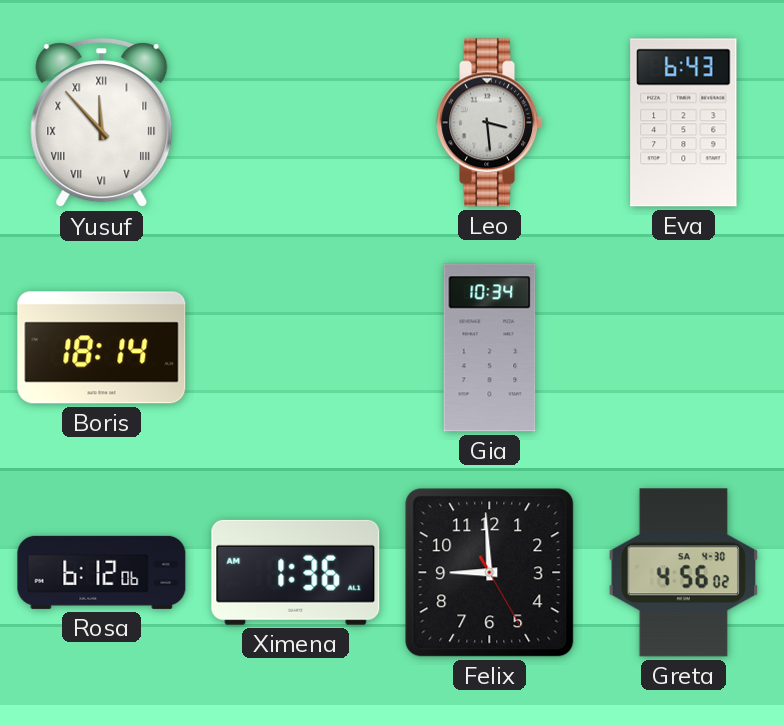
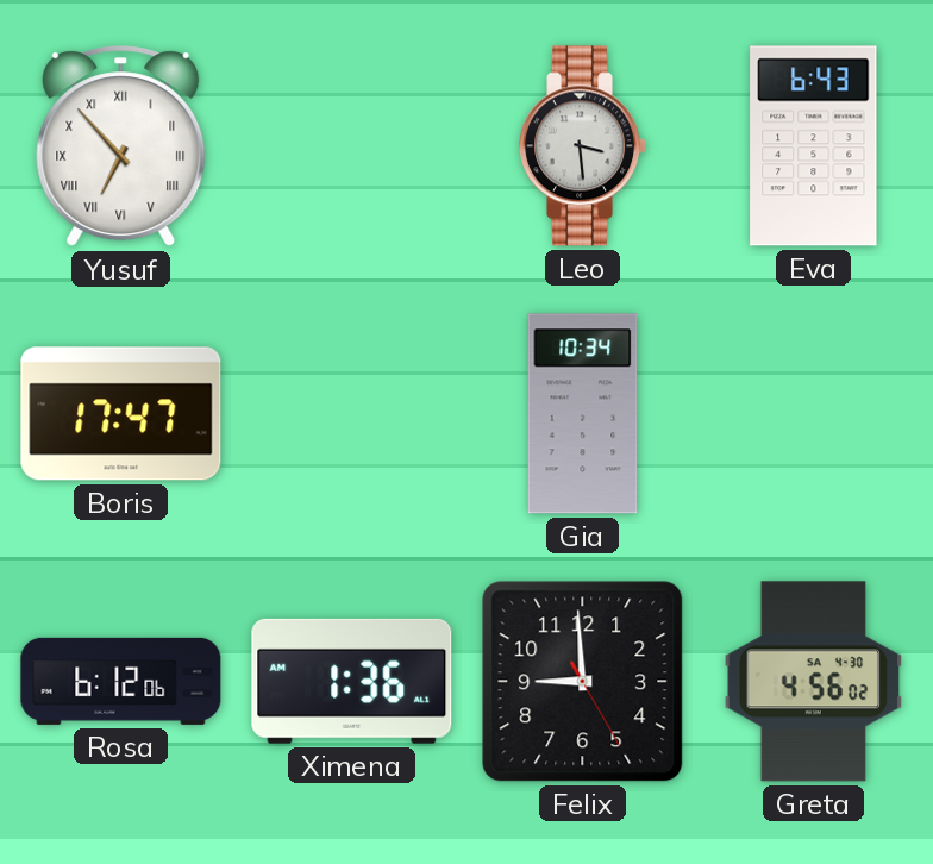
Yusuf: 11:53 -> 6:53
Boris: 18:14 -> 17:47
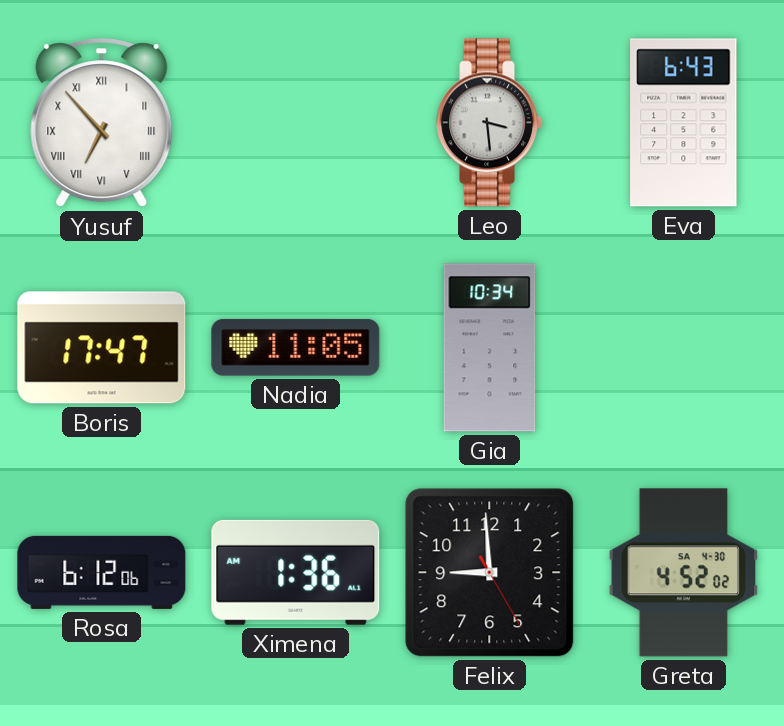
Nadia: none -> 11:05
Greta: 4:56 -> 4:52
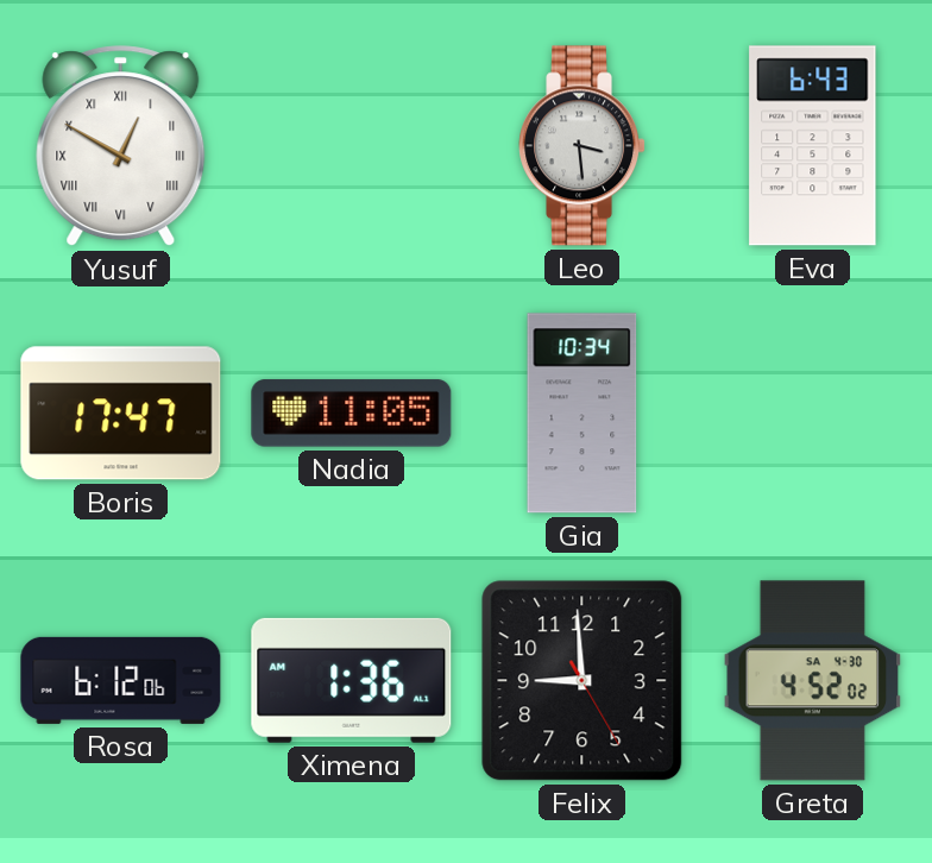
Yusuf: 6:53 -> 12:50
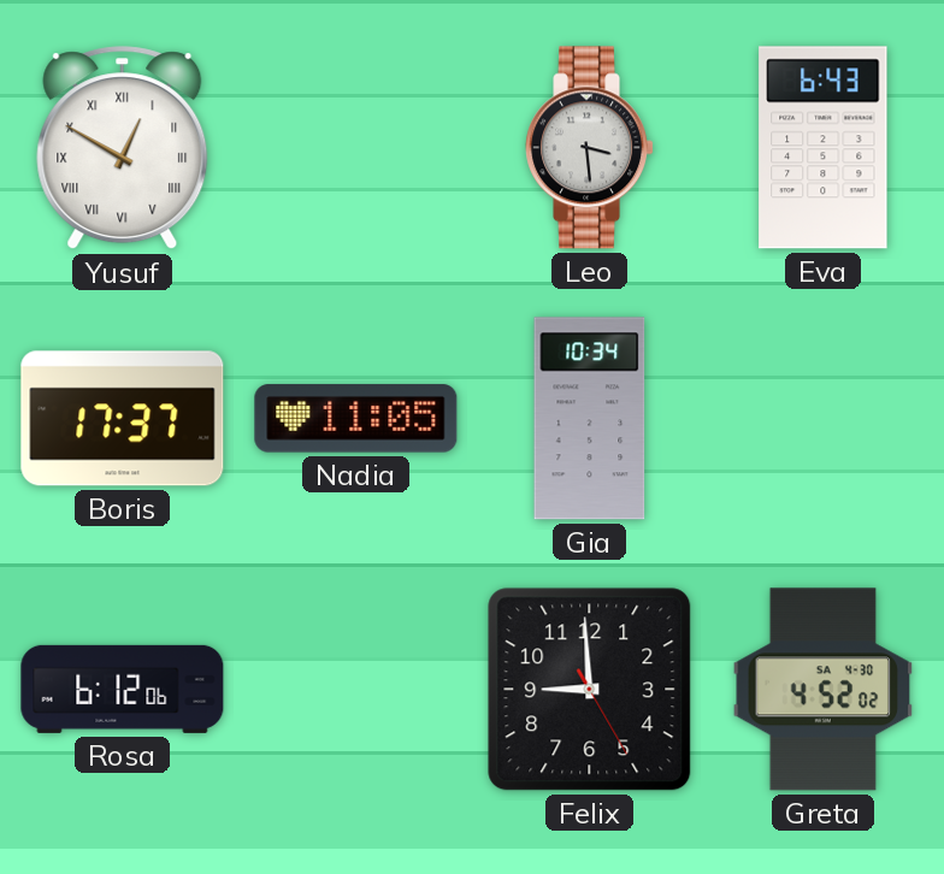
Boris: 17:47 -> 17:37
Ximena: 1:36 -> none
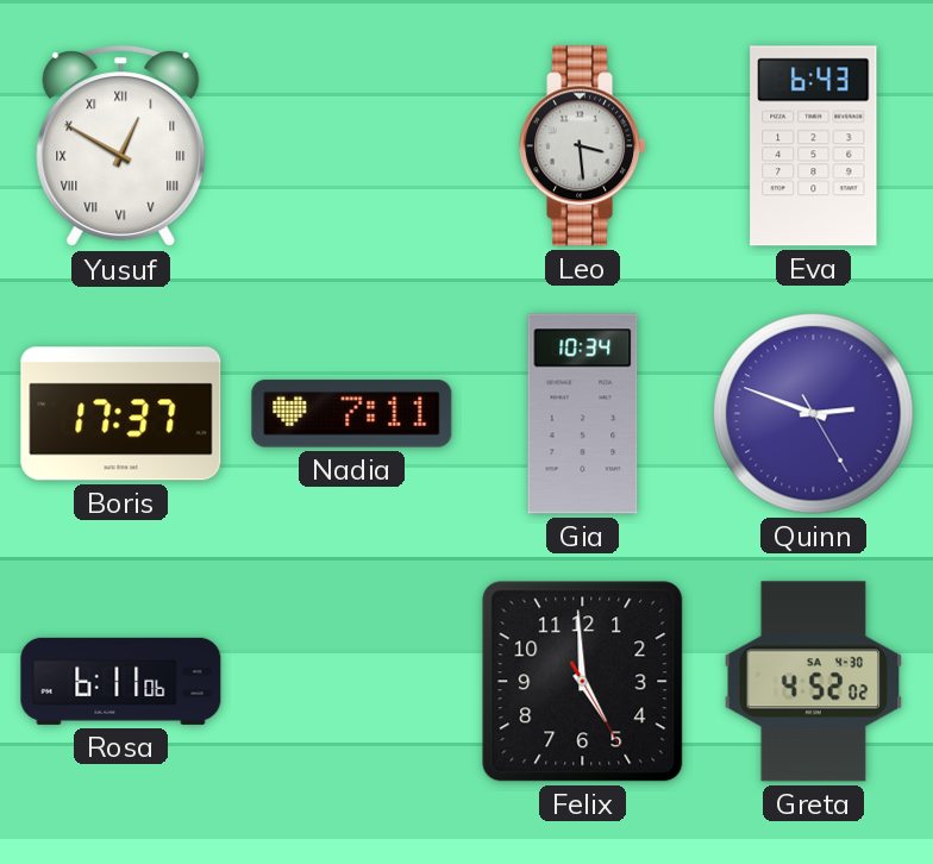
Nadia: 11:05 -> 7:11
Quinn: none -> 2:48
Rosa: 6:12 -> 6:11
Felix: 8:59 -> 4:59
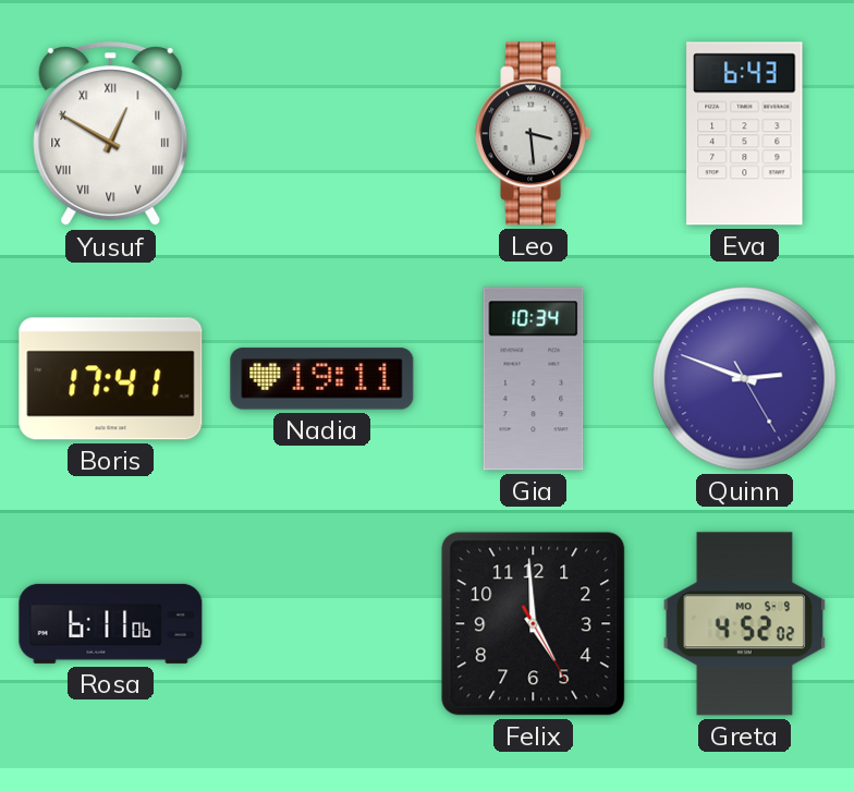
Boris: 17:37 -> 17:41
Nadia: 7:11 -> 19:11
Greta date: SA 4-30 -> MO 5-9
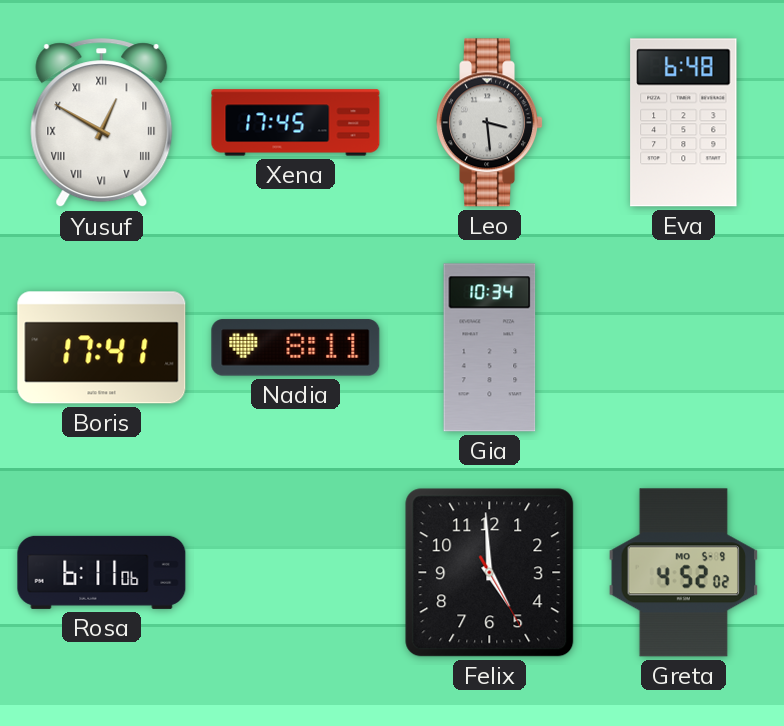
Xena: none -> 17:45
Eva: 6:43 -> 6:48
Nadia: 19:11 -> 8:11
Quinn: 2:48 -> none
